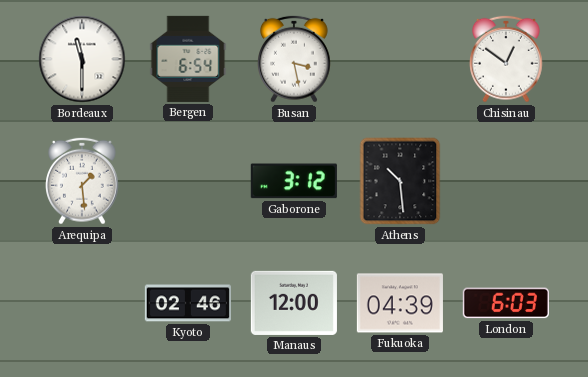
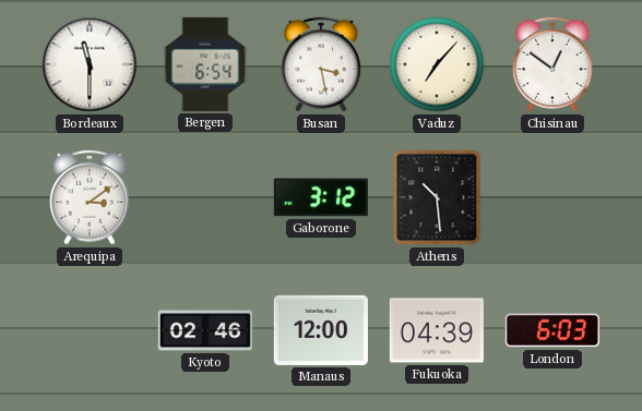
Vaduz: none -> 7:07
Arequipa: 1:29 -> 3:09
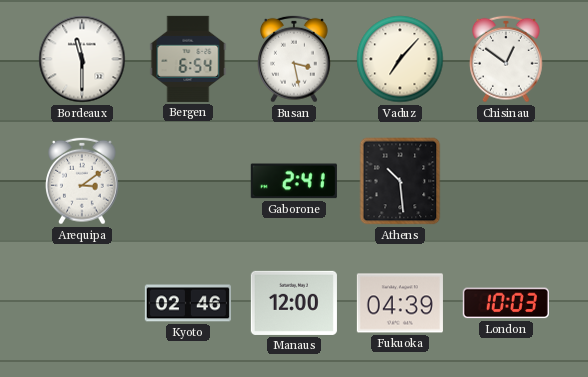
Gaborone: 3:12 -> 2:41
London: 6:03 -> 10:03
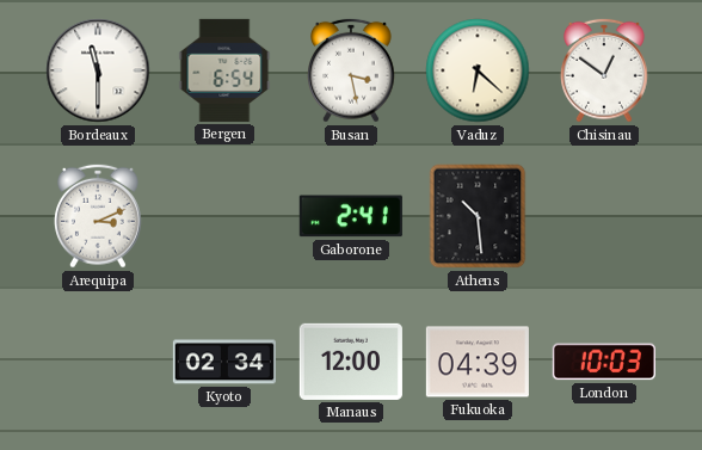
Vaduz: 7:07 -> 6:22
Arequipa: 3:09 -> 3:11
Kyoto: 02:46 -> 02:34
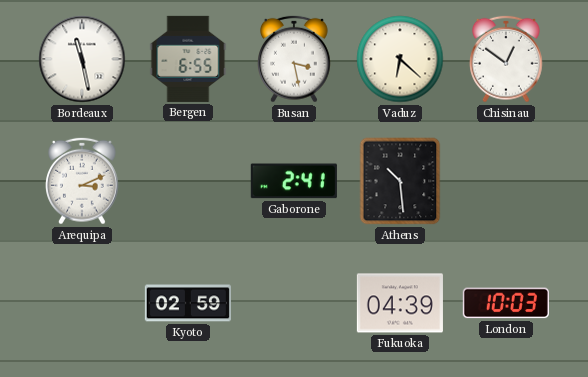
Bordeaux: 11:30 -> 11:28
Bergen: 6:54 -> 6:55
Kyoto: 02:34 -> 02:59
Manaus: 12:00 -> none
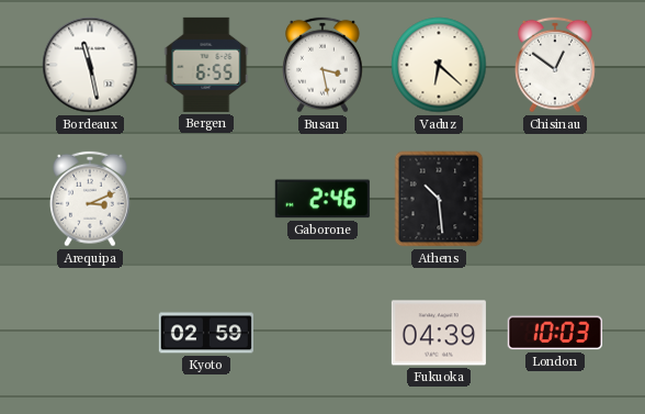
Gaborone: 2:41 -> 2:46
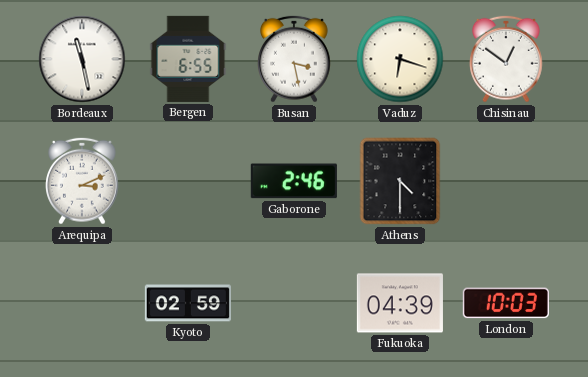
Vaduz: 6:22 -> 6:18
Athens: 10:29 -> 4:30
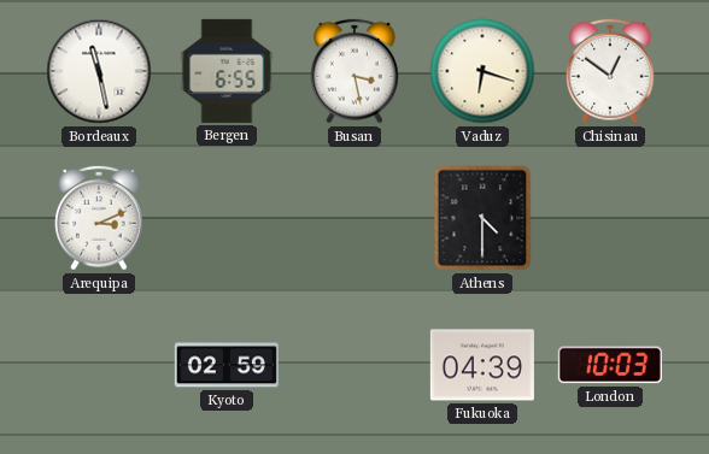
Gaborone: 2:46 -> none
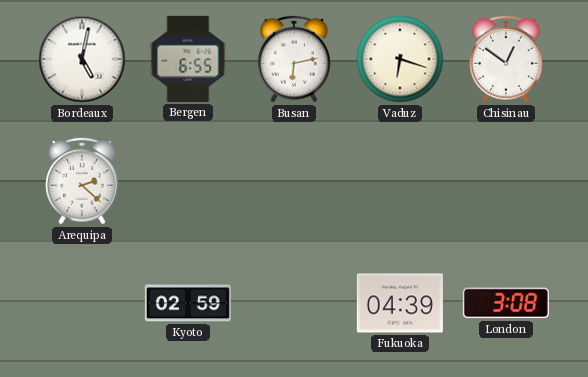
Bordeaux: 11:28 -> 5:02
Busan: 3:28 -> 6:13
Arequipa: 3:11 -> 2:22
Athens: 4:30 -> none
London: 10:03 -> 3:08
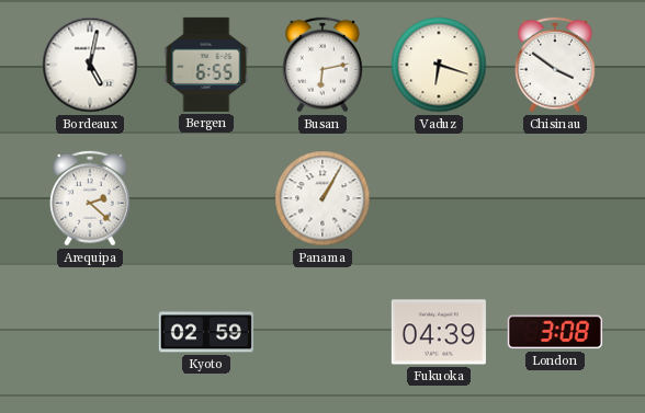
Chisinau: 12:51 -> 3:51
Panama: none -> 1:05
